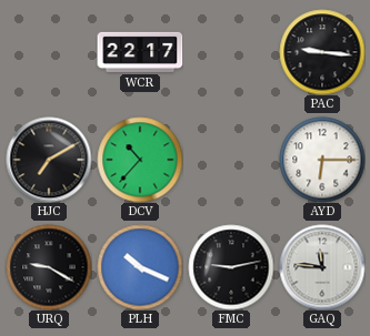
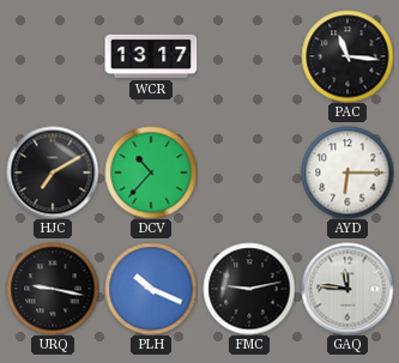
WCR: 22:17 -> 13:17
PAC: 9:16 -> 11:16
URQ: 9:20 -> 9:17
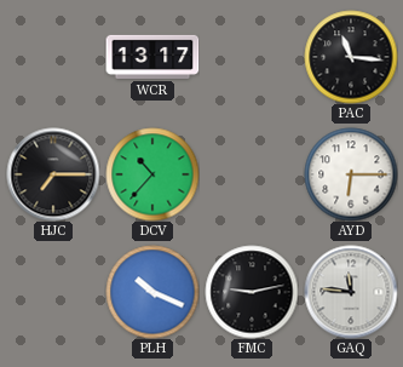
HJC: 7:10 -> 7:15
URQ: 9:17 -> none
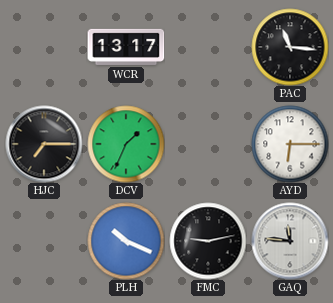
DCV: 10:37 -> 1:34
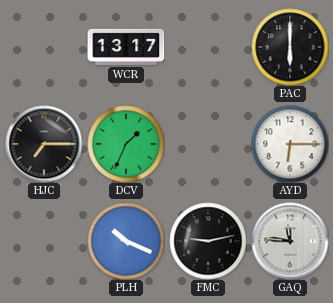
PAC: 11:16 -> 6:00
